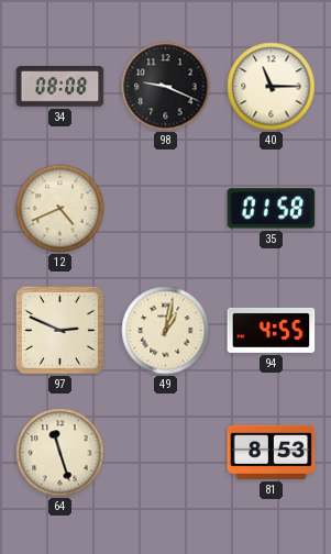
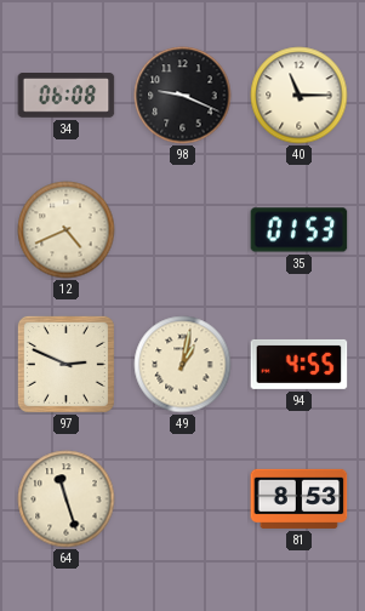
34: 08:08 -> 06:08
35: 01:58 -> 01:53
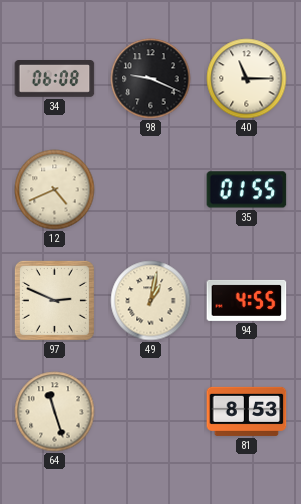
35: 01:53 -> 01:55
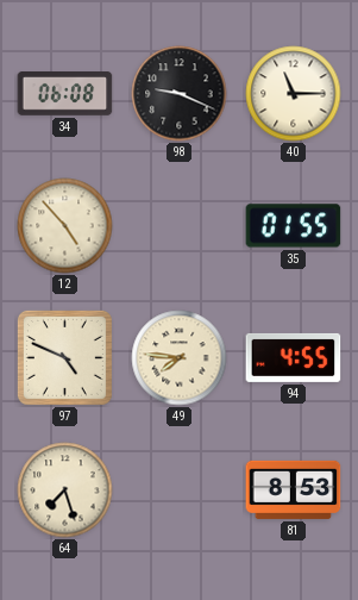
12: 4:41 -> 4:53
97: 2:49 -> 4:49
49: 1:02 -> 7:46
64: 11:27 -> 7:27
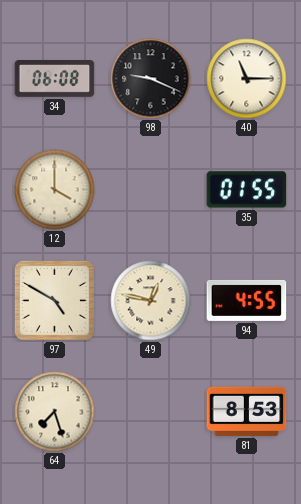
12: 4:53 -> 4:00
97: 4:49 -> 4:50
49: 7:46 -> 12:47
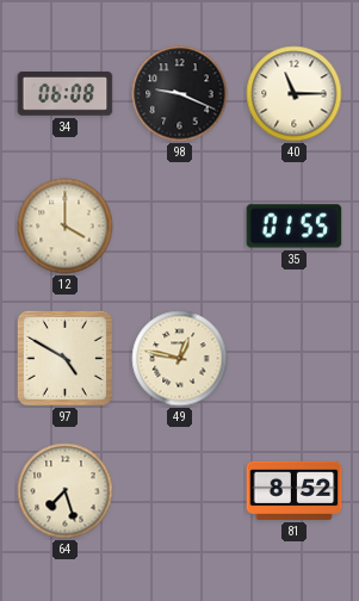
94: 4:55 -> none
81: 8:53 -> 8:52
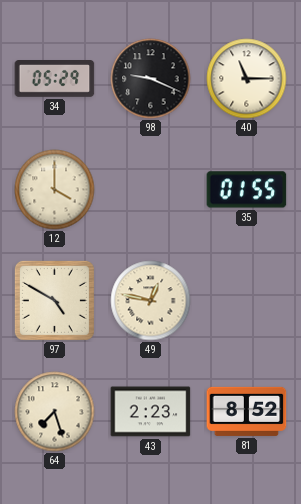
34: 06:08 -> 05:29
43: none -> 2:23
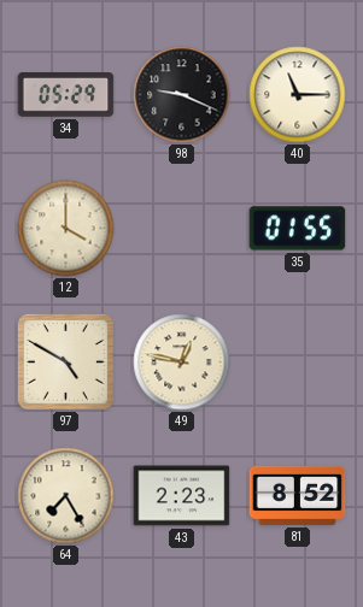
64: 7:27 -> 7:25
